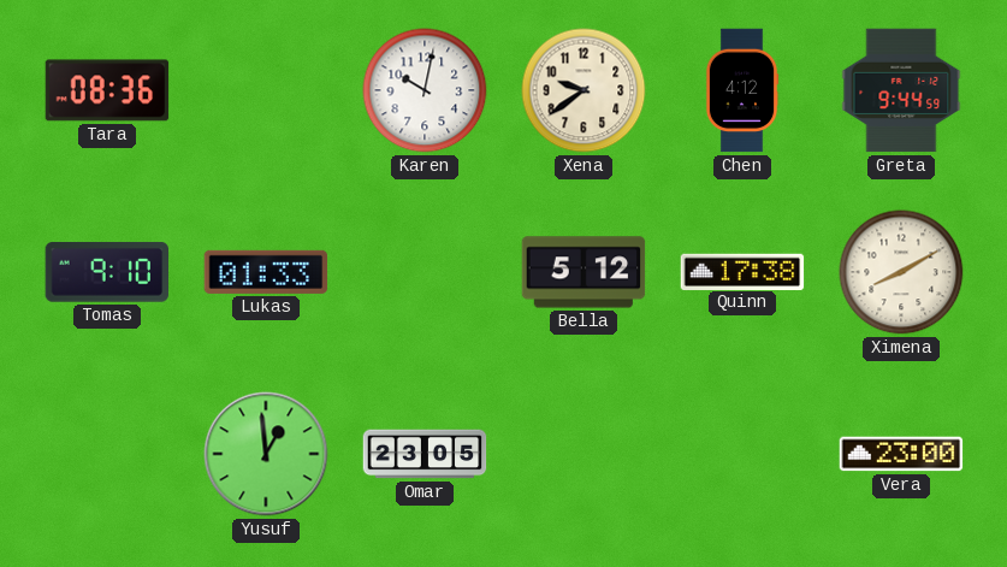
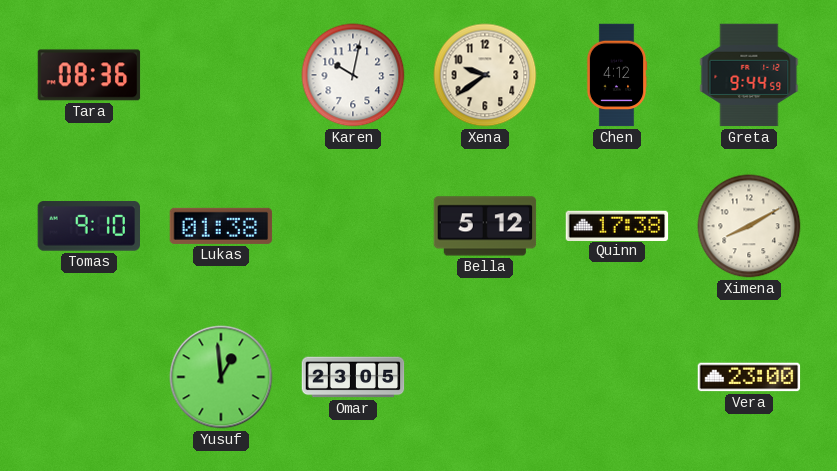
Lukas: 01:33 -> 01:38
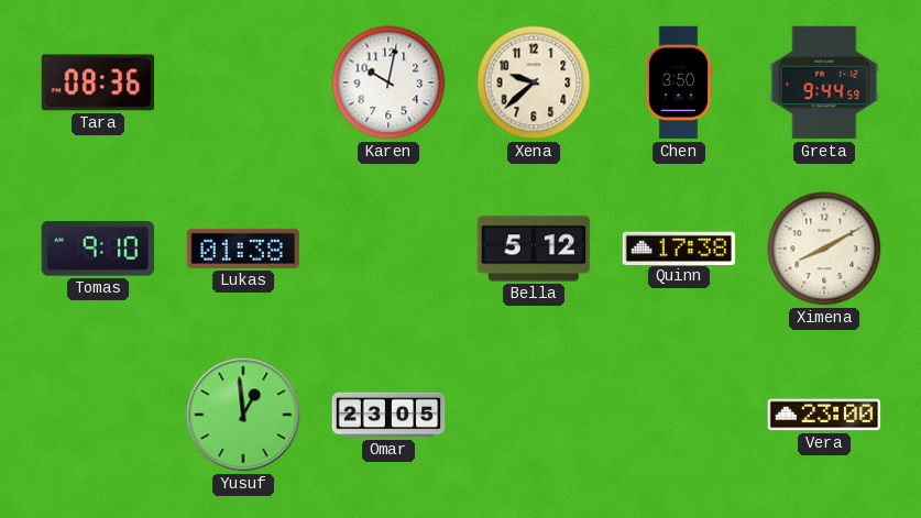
Xena: 9:39 -> 9:38
Chen: 4:12 -> 3:50
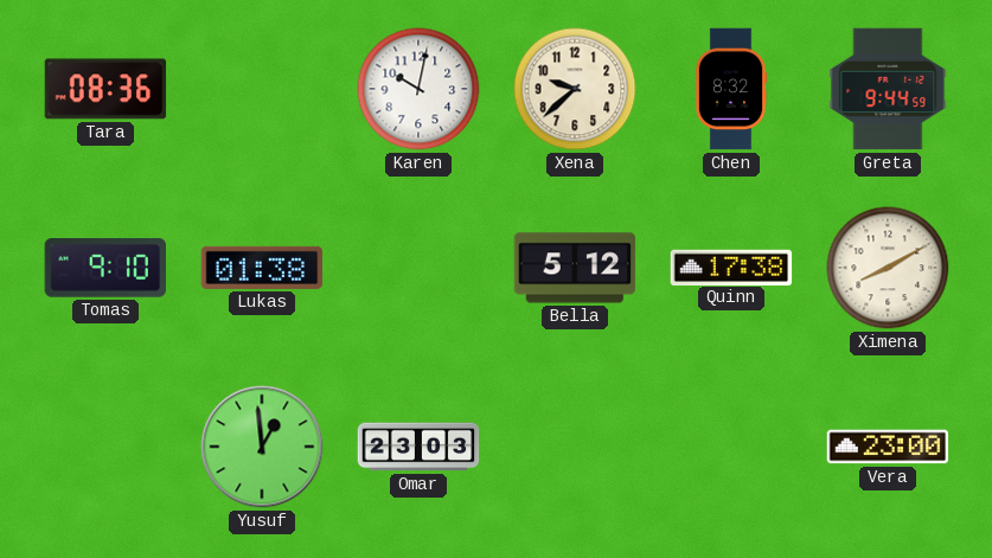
Chen: 3:50 -> 8:32
Omar: 23:05 -> 23:03
